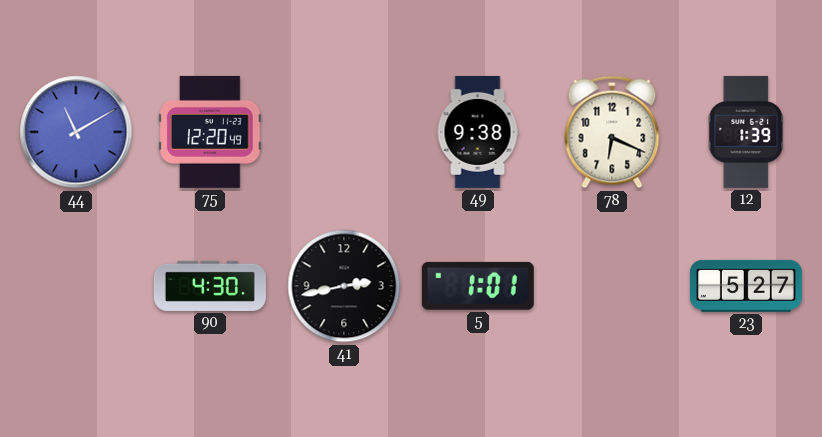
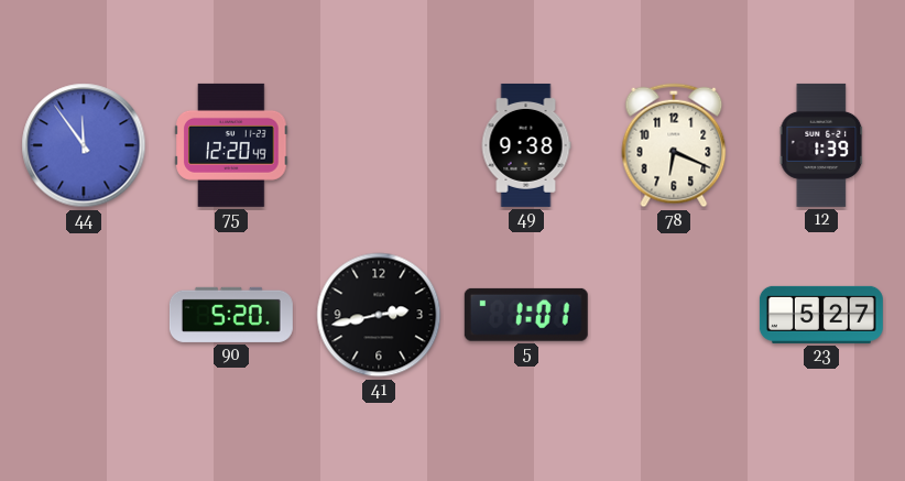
44: 11:10 -> 11:54
90: 4:30 -> 5:20
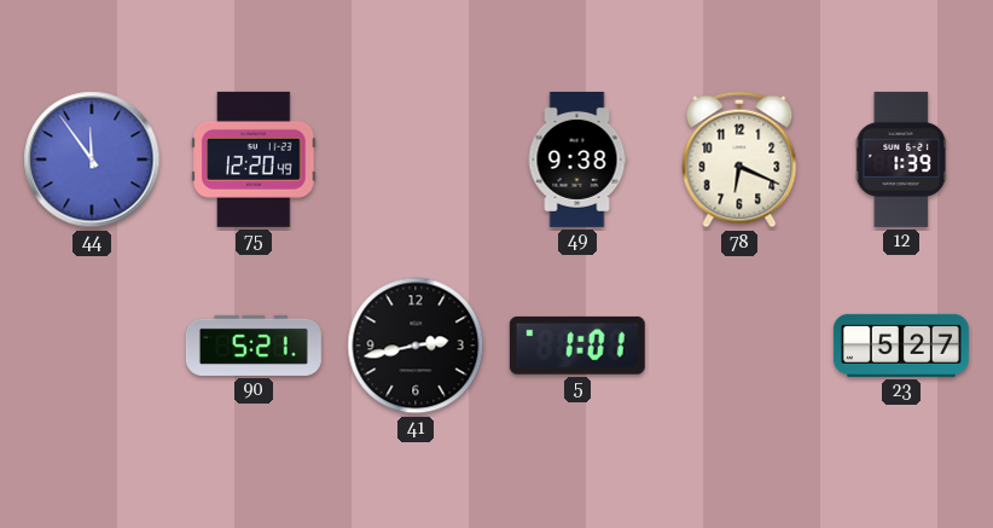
90: 5:20 -> 5:21
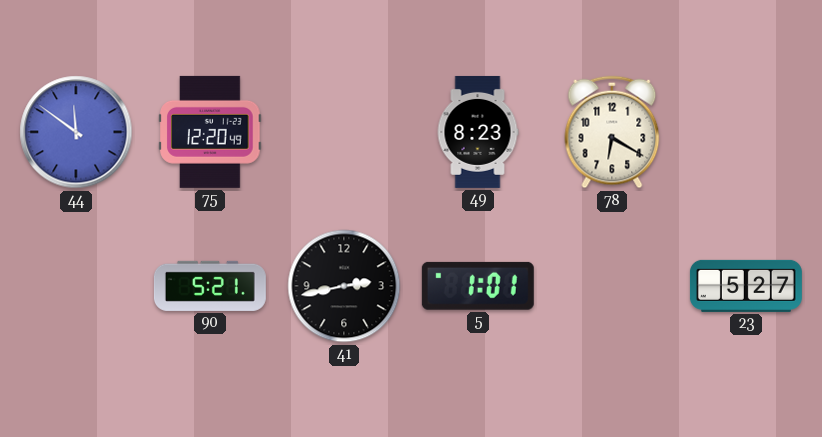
44: 11:54 -> 11:51
49: 9:38 -> 8:23
78: 6:19 -> 6:20
12: 1:39 -> none
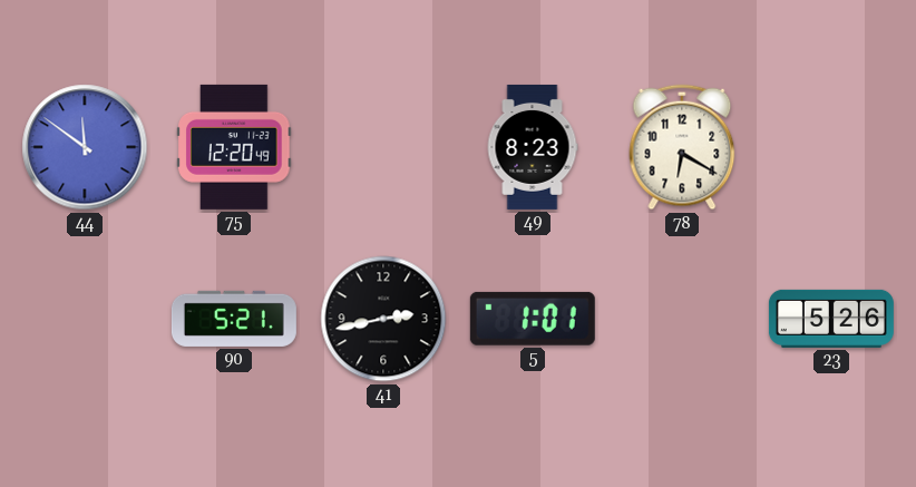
23: 5:27 -> 5:26
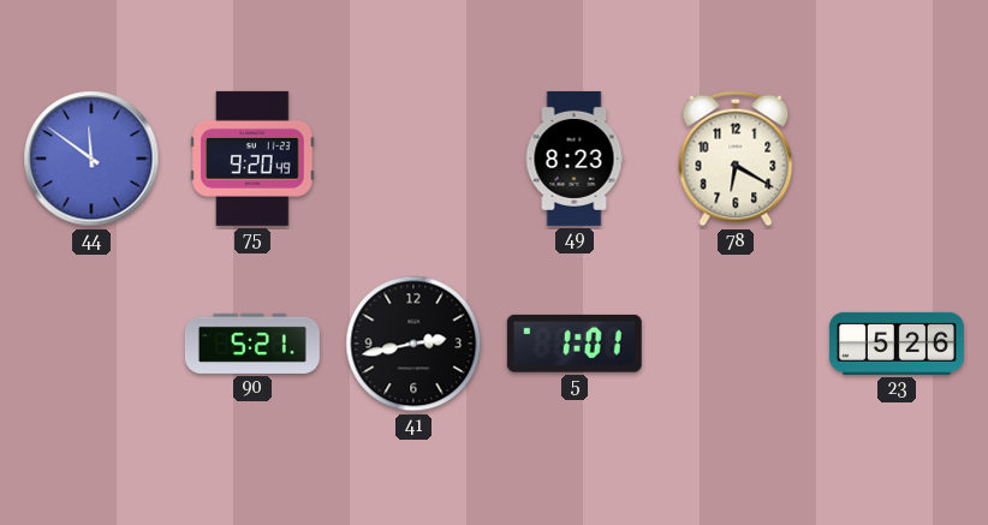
75: 12:20 -> 9:20
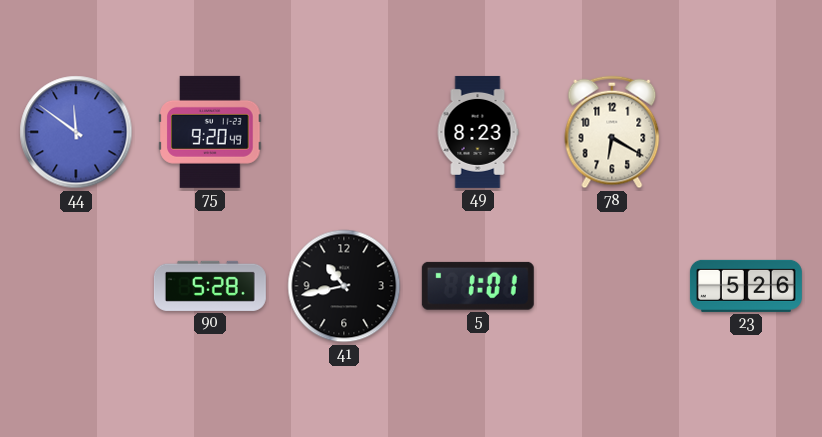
90: 5:21 -> 5:28
41: 2:43 -> 10:43
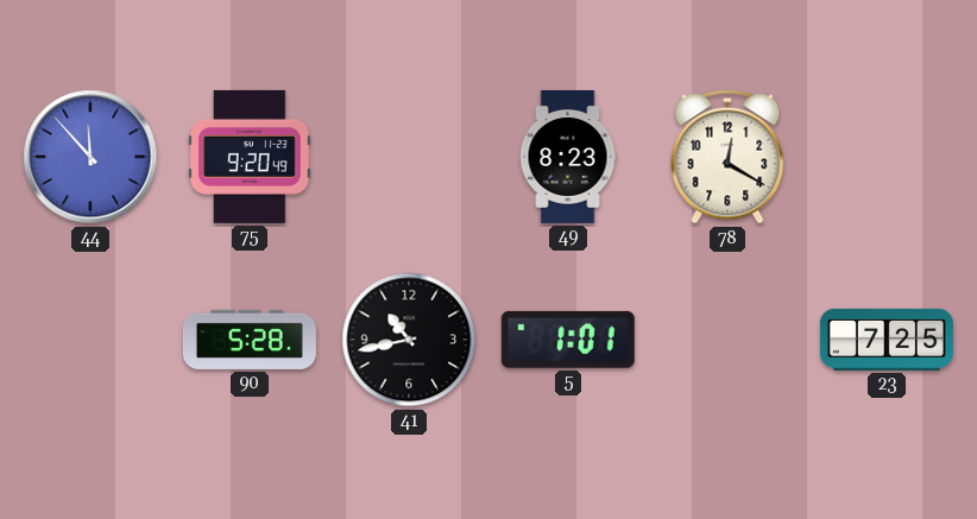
44: 11:51 -> 11:53
78: 6:20 -> 12:20
23: 5:26 -> 7:25
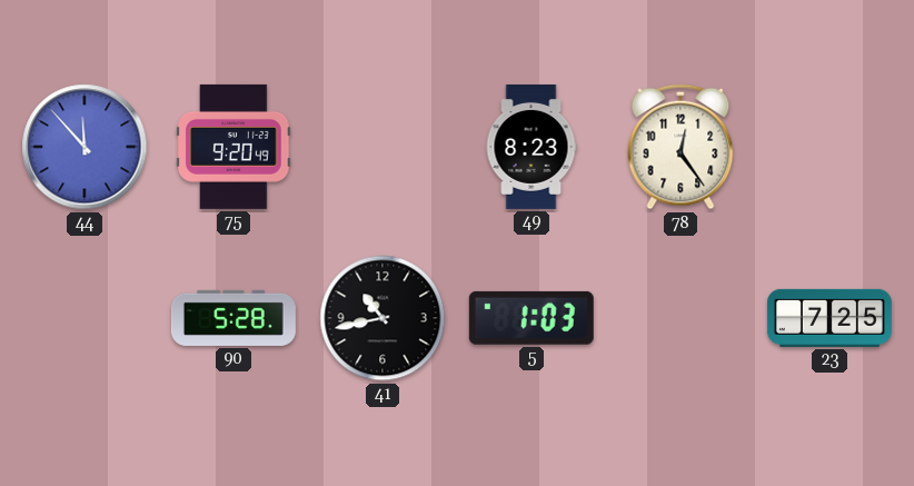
78: 12:20 -> 12:24
5: 1:01 -> 1:03
